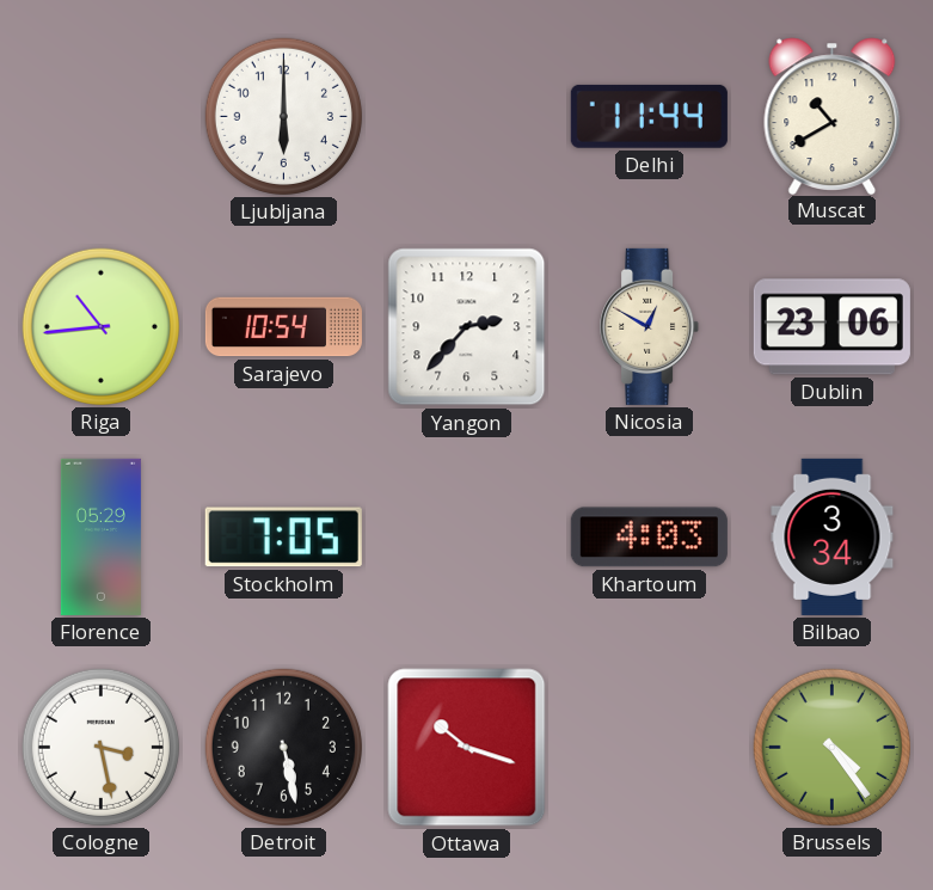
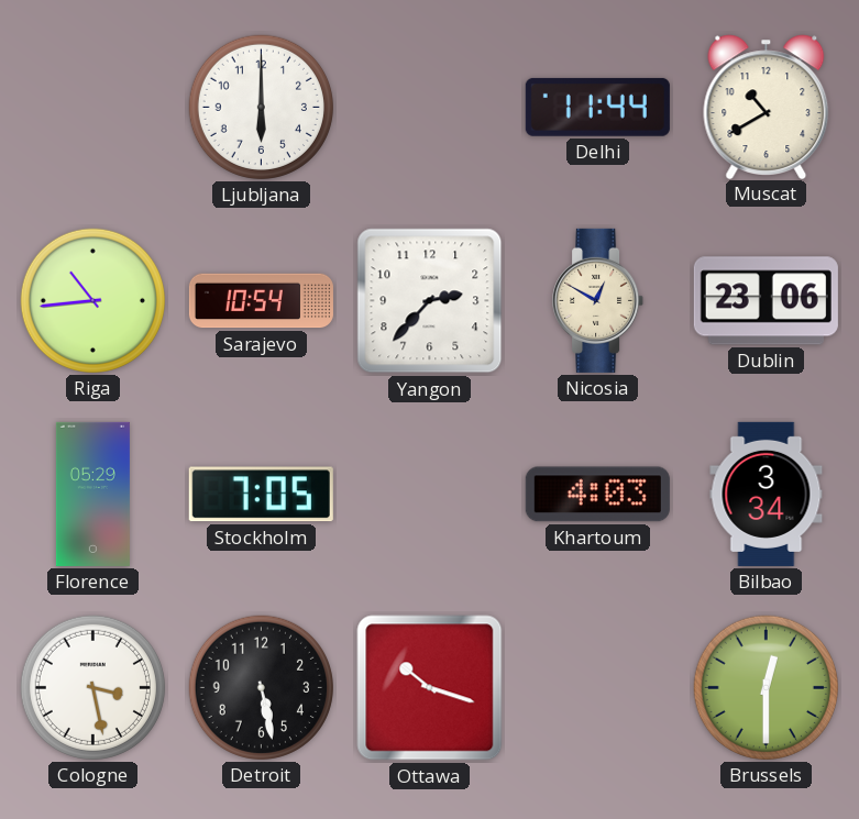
Brussels: 4:24 -> 12:30
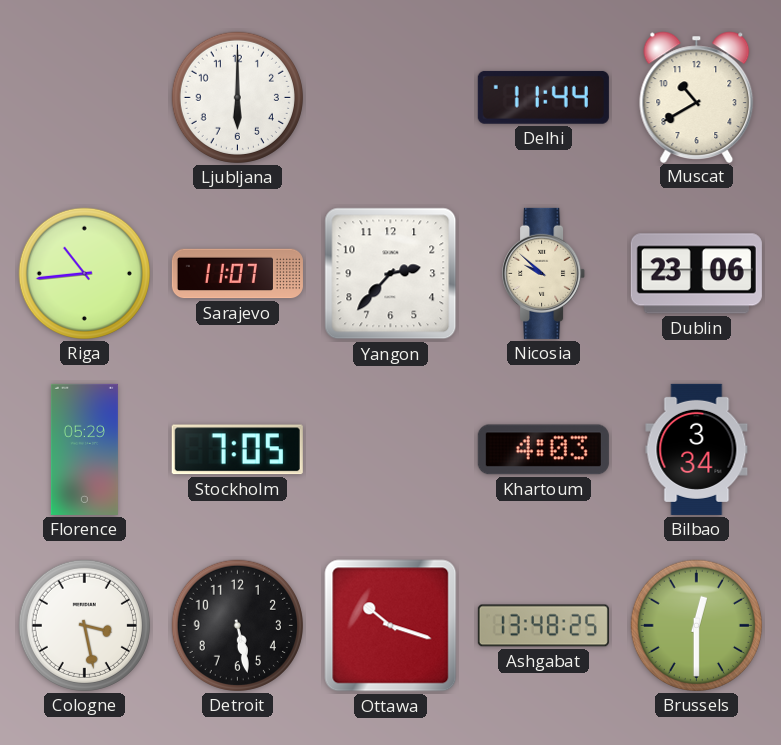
Sarajevo: 10:54 -> 11:07
Nicosia: 12:50 -> 9:52
Ashgabat: none -> 13:48
